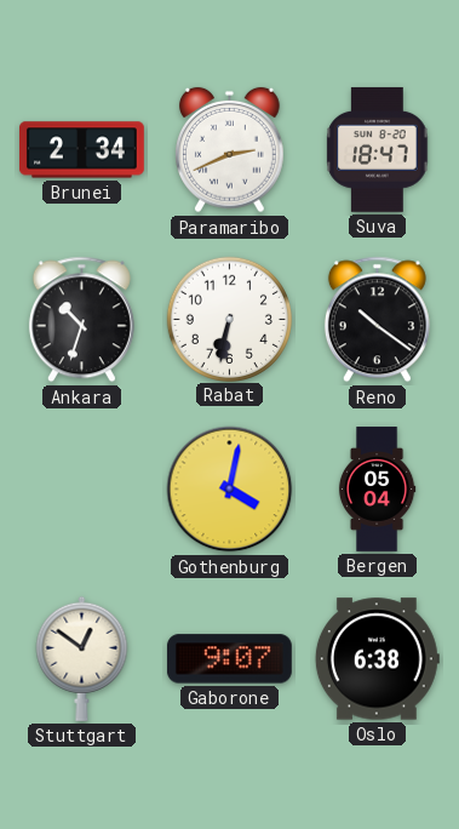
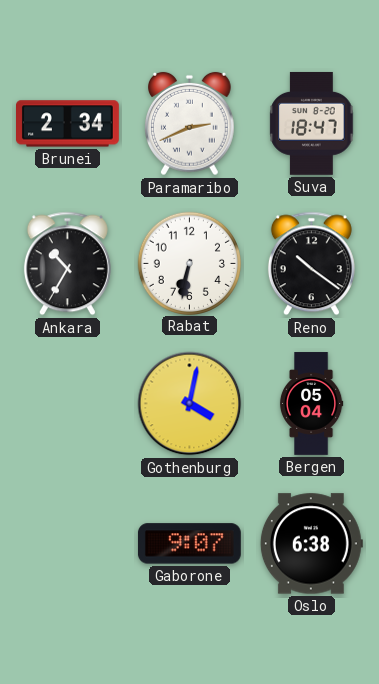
Ankara: 10:33 -> 10:35
Stuttgart: 12:51 -> none
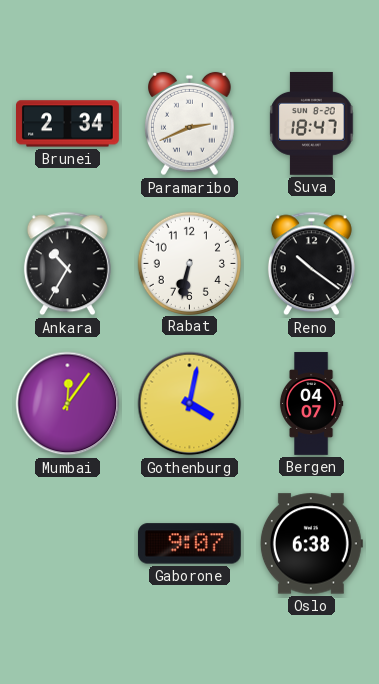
Mumbai: none -> 12:06
Bergen: 05:04 -> 04:07
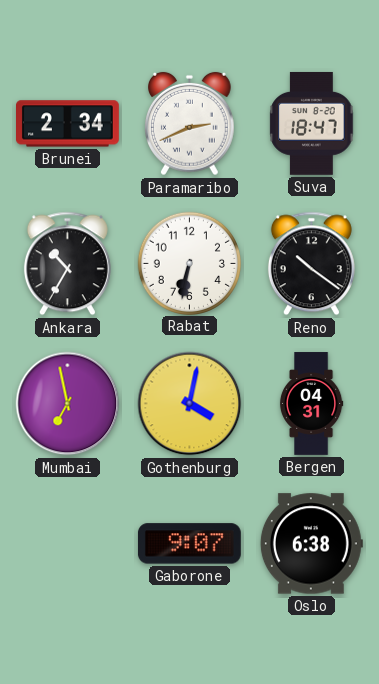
Mumbai: 12:06 -> 6:58
Bergen: 04:07 -> 04:31
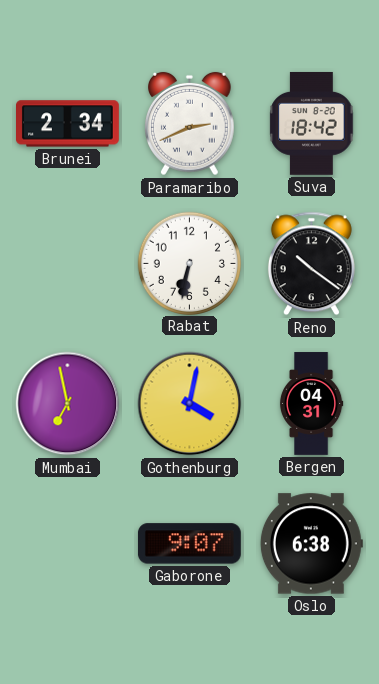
Suva: 18:47 -> 18:42
Ankara: 10:35 -> none
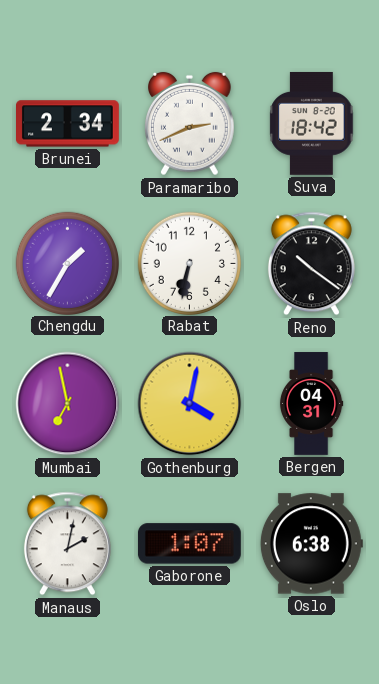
Chengdu: none -> 1:35
Manaus: none -> 2:02
Gaborone: 9:07 -> 1:07
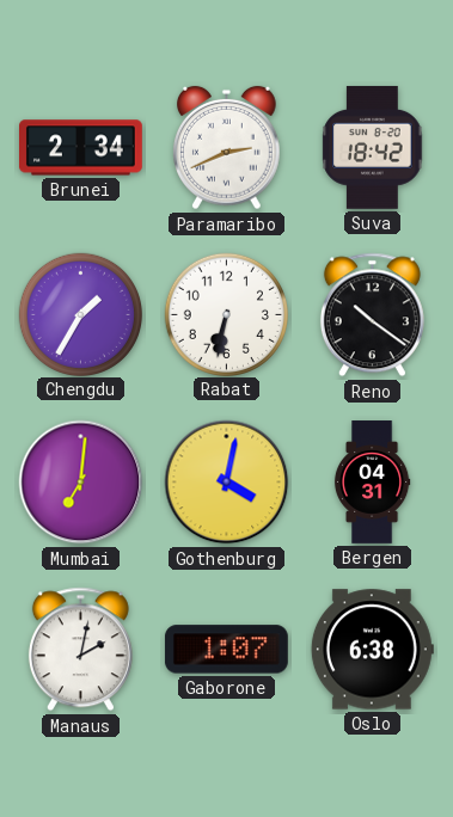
Mumbai: 6:58 -> 7:01
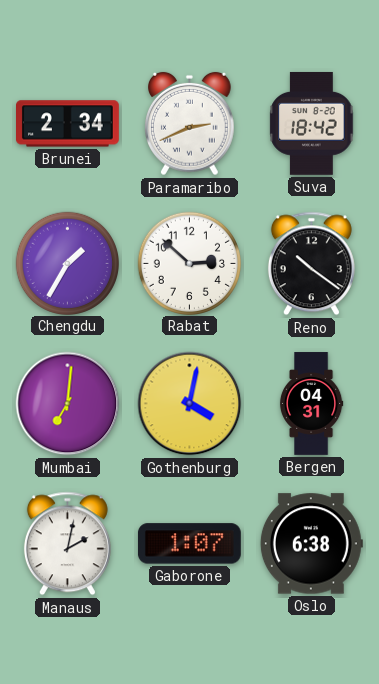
Rabat: 6:32 -> 2:52
